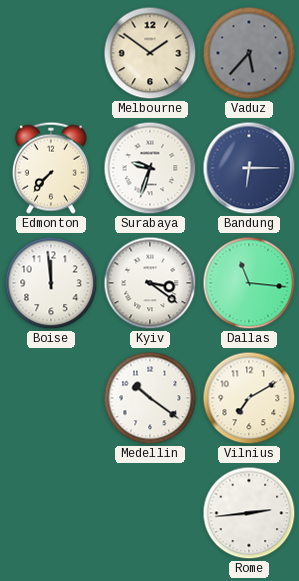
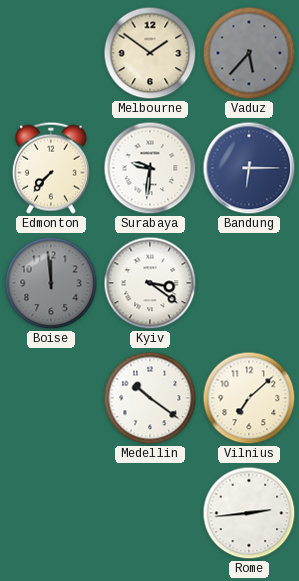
Surabaya: 9:33 -> 9:31
Boise dial: white -> grey
Dallas: 11:16 -> none
Vilnius: 7:10 -> 7:08
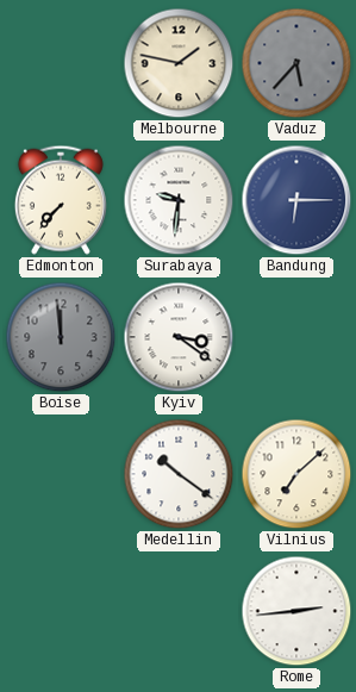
Melbourne: 1:51 -> 1:47
